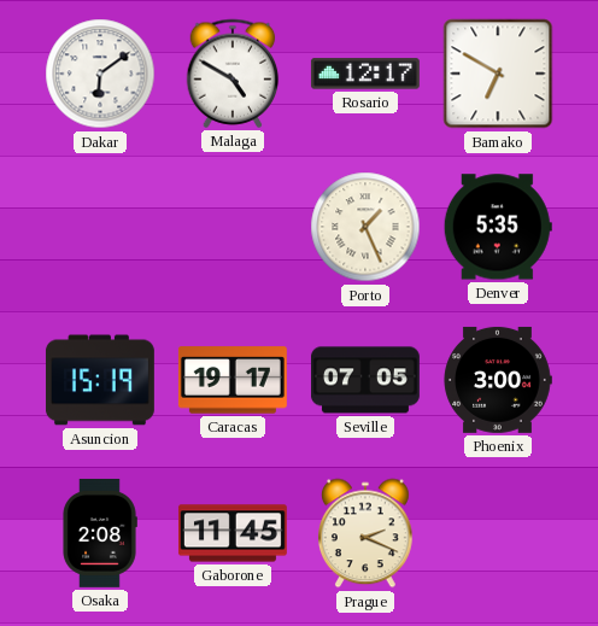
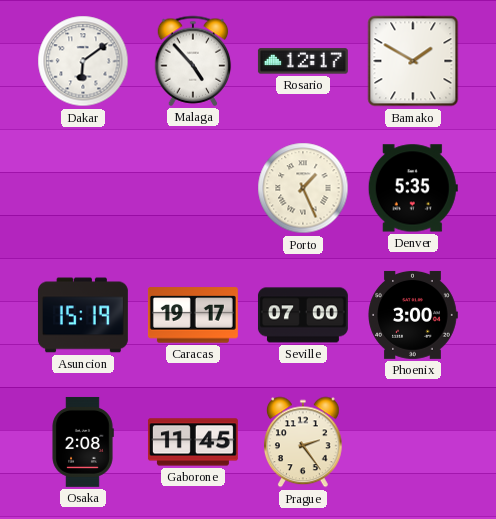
Malaga: 4:50 -> 4:53
Bamako: 6:50 -> 1:50
Seville: 07:05 -> 07:00
Prague: 2:19 -> 2:24
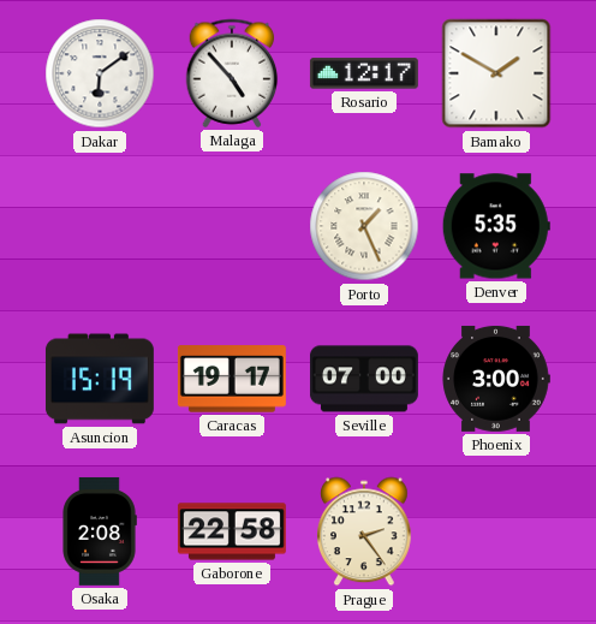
Gaborone: 11:45 -> 22:58
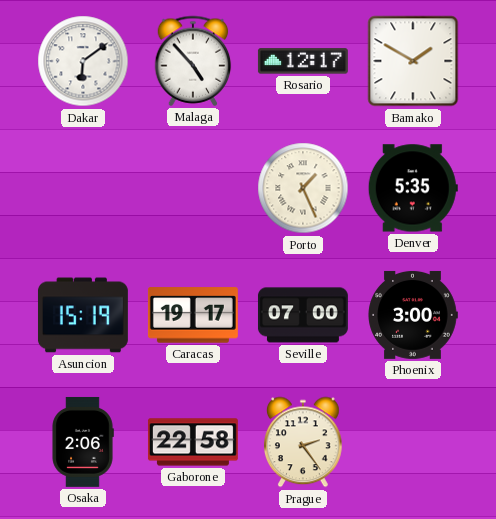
Osaka: 2:08 -> 2:06
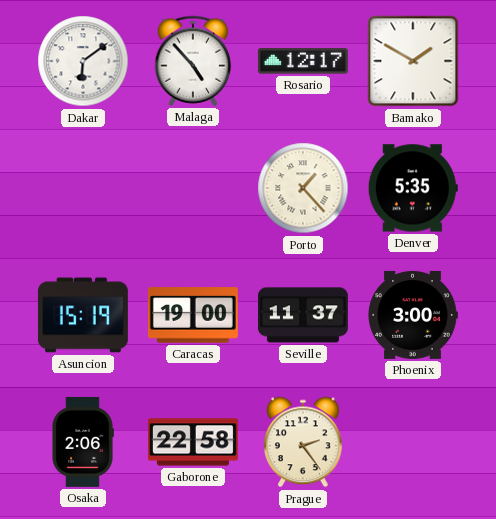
Porto: 1:26 -> 1:23
Caracas: 19:17 -> 19:00
Seville: 07:00 -> 11:37
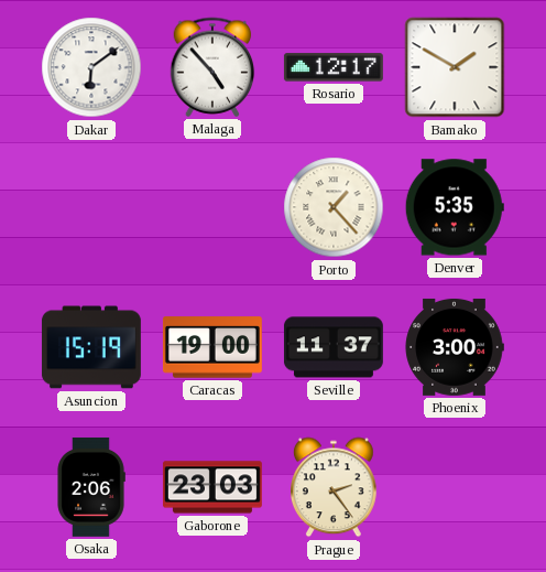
Gaborone: 22:58 -> 23:03
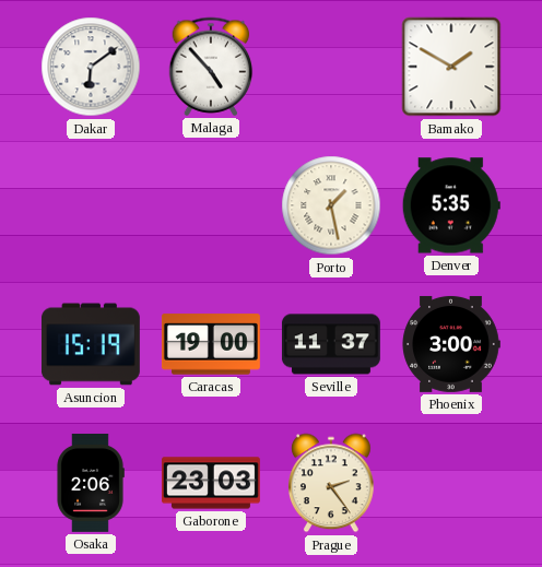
Rosario: 12:17 -> none
Porto: 1:23 -> 1:28
